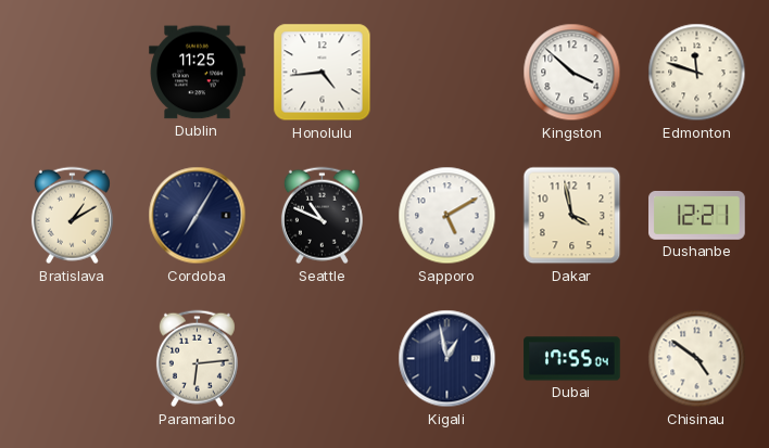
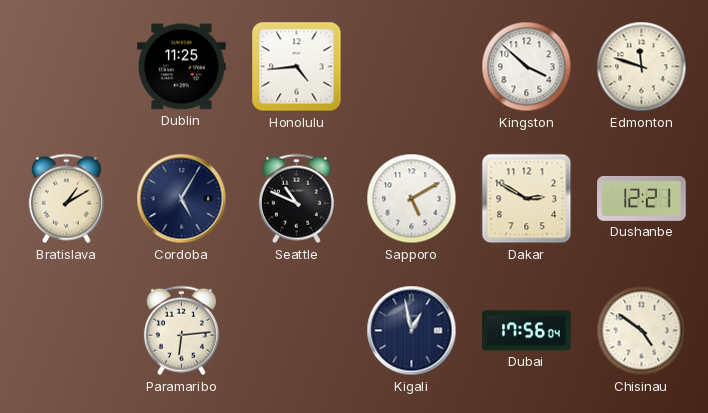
Cordoba: 7:05 -> 5:05
Dakar: 3:58 -> 2:50
Dubai: 17:55 -> 17:56
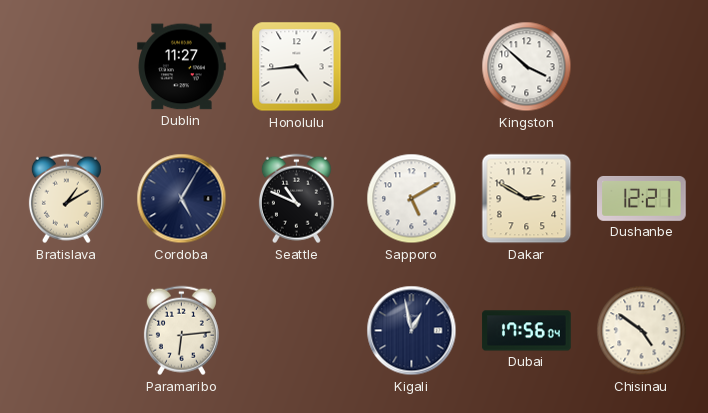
Dublin: 11:25 -> 11:27
Edmonton: 11:48 -> none
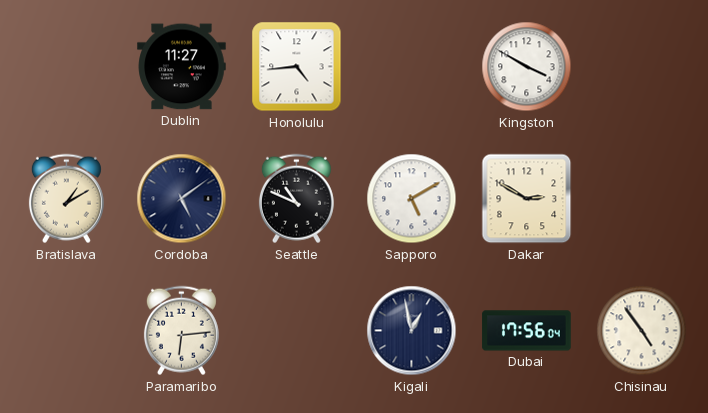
Kingston: 3:52 -> 3:50
Cordoba: 5:05 -> 5:09
Dushanbe: 12:21 -> none
Chisinau: 4:51 -> 4:54
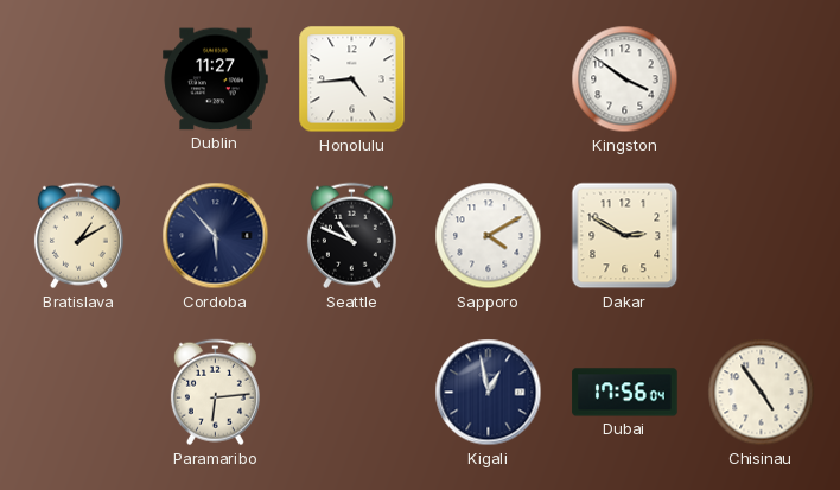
Kingston: 3:50 -> 3:51
Cordoba: 5:09 -> 5:53
Sapporo: 5:10 -> 4:10
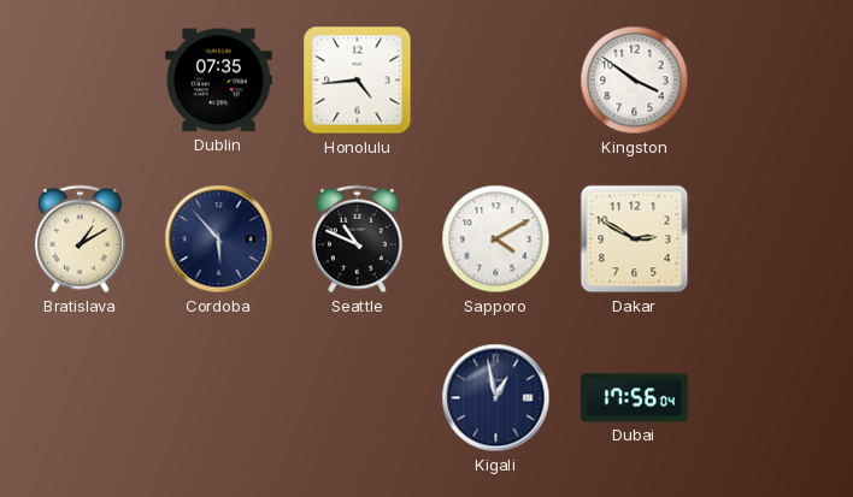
Dublin: 11:27 -> 07:35
Paramaribo: 6:14 -> none
Chisinau: 4:54 -> none
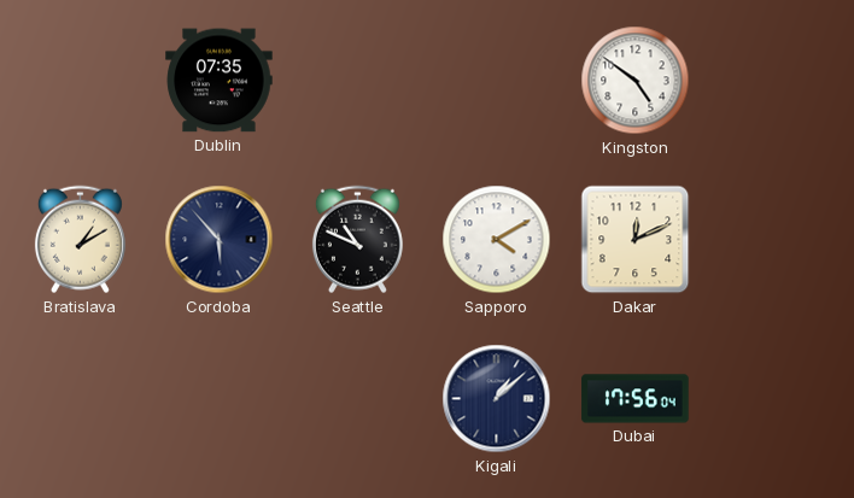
Honolulu: 4:44 -> none
Kingston: 3:51 -> 4:51
Dakar: 2:50 -> 12:11
Kigali: 12:58 -> 1:08
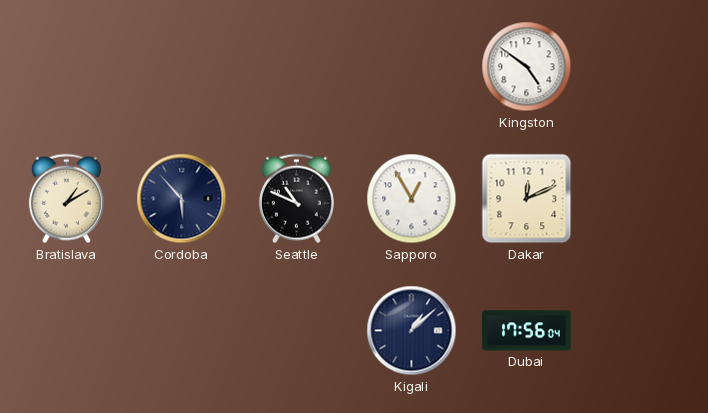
Dublin: 07:35 -> none
Sapporo: 4:10 -> 12:55
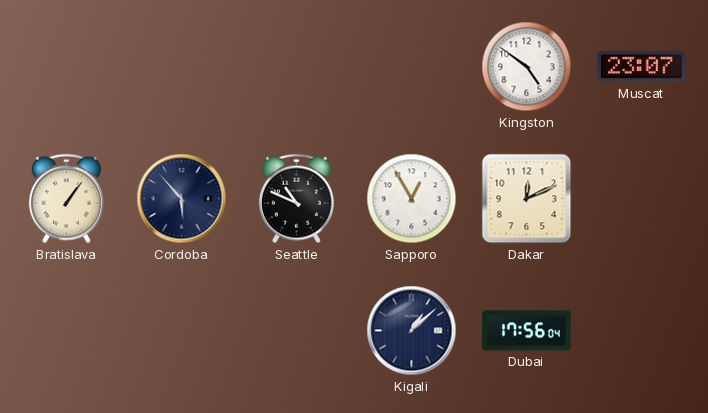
Muscat: none -> 23:07
Bratislava: 1:10 -> 1:06
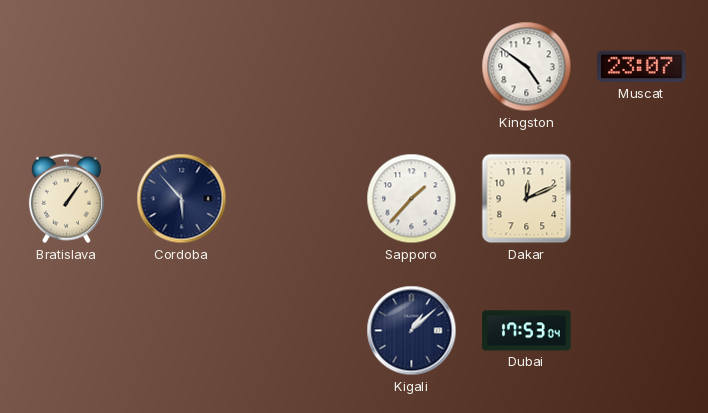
Seattle: 10:49 -> none
Sapporo: 12:55 -> 1:37
Dubai: 17:56 -> 17:53
